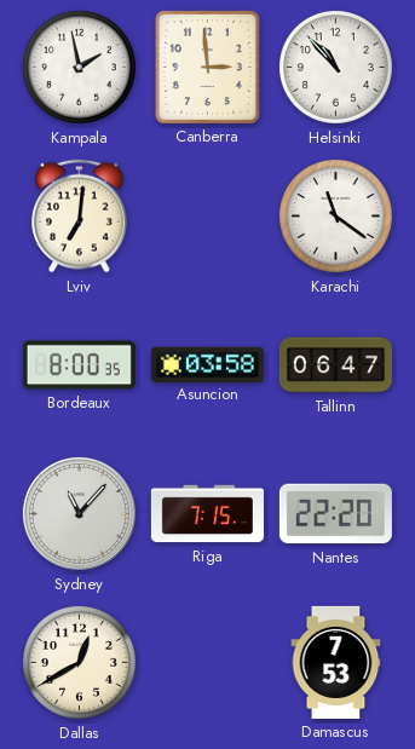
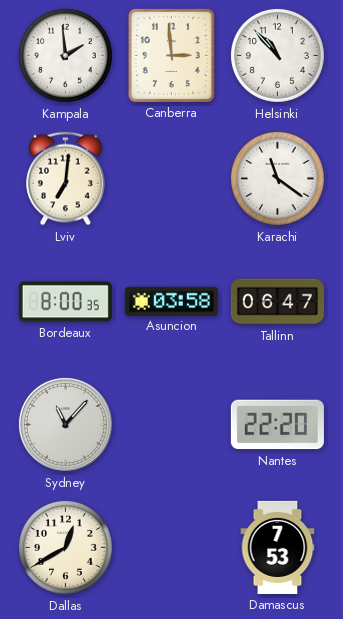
Kampala: 1:58 -> 1:59
Riga: 7:15 -> none
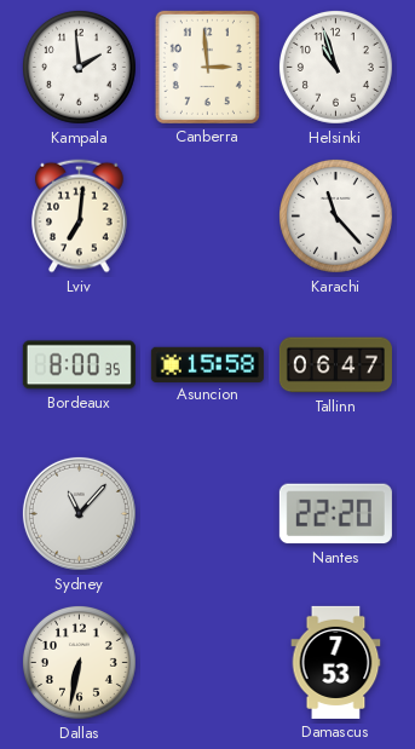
Helsinki: 10:53 -> 10:57
Karachi: 11:21 -> 11:23
Asuncion: 03:58 -> 15:58
Dallas: 12:40 -> 6:32
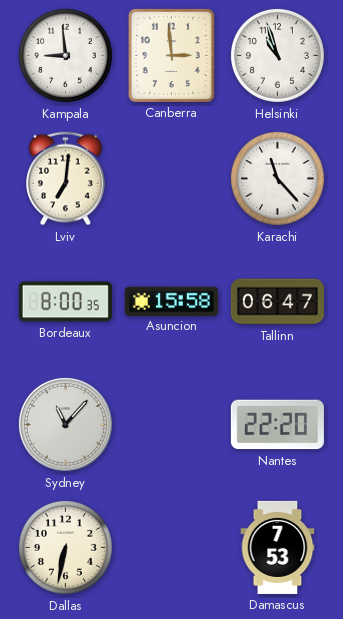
Kampala: 1:59 -> 8:59
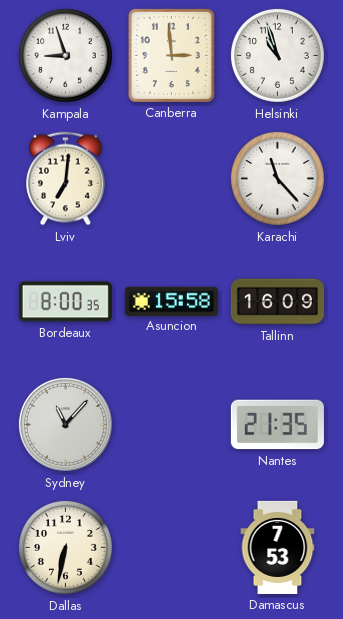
Kampala: 8:59 -> 8:57
Tallinn: 06:47 -> 16:09
Nantes: 22:20 -> 21:35
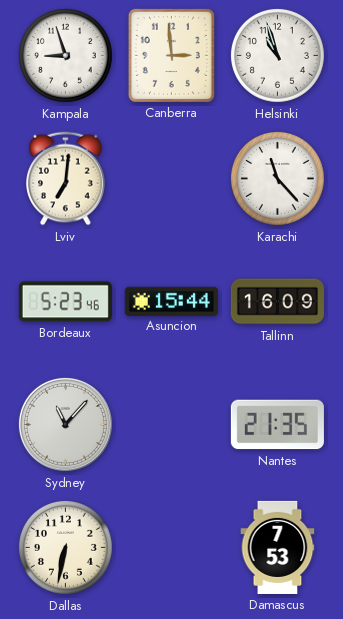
Bordeaux: 8:00 -> 5:23
Asuncion: 15:58 -> 15:44
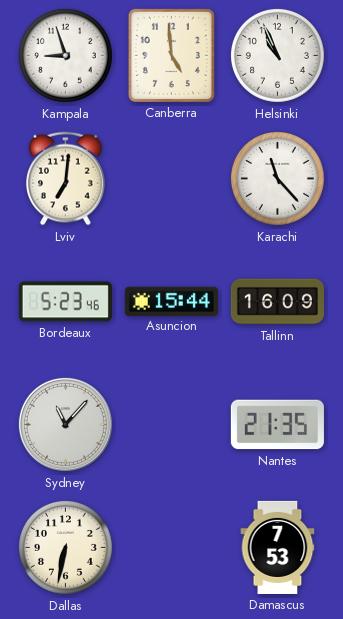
Canberra: 2:59 -> 4:59
Helsinki: 10:57 -> 10:56
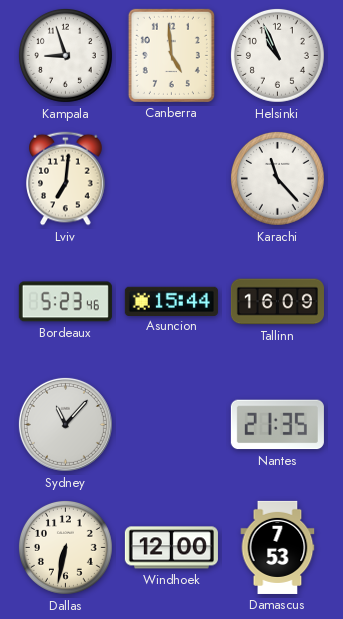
Windhoek: none -> 12:00
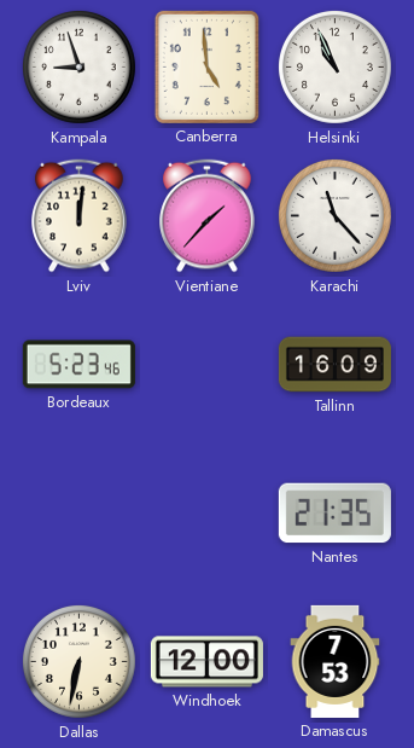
Lviv: 7:01 -> 12:01
Vientiane: none -> 1:37
Asuncion: 15:44 -> none
Sydney: 11:07 -> none
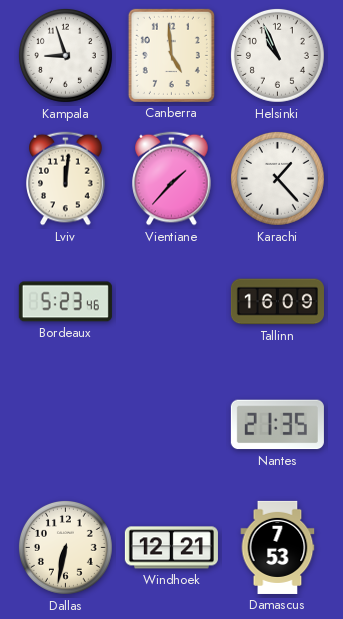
Karachi: 11:23 -> 1:23
Windhoek: 12:00 -> 12:21
